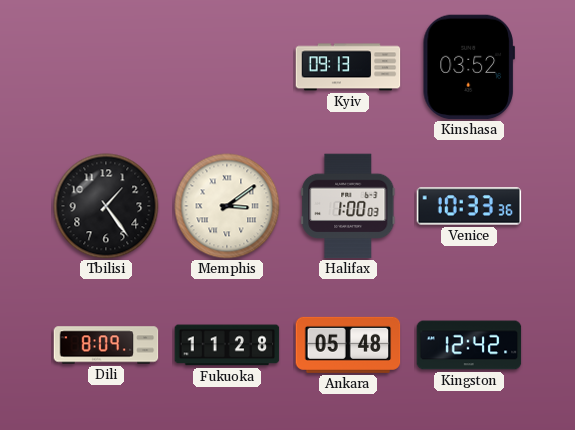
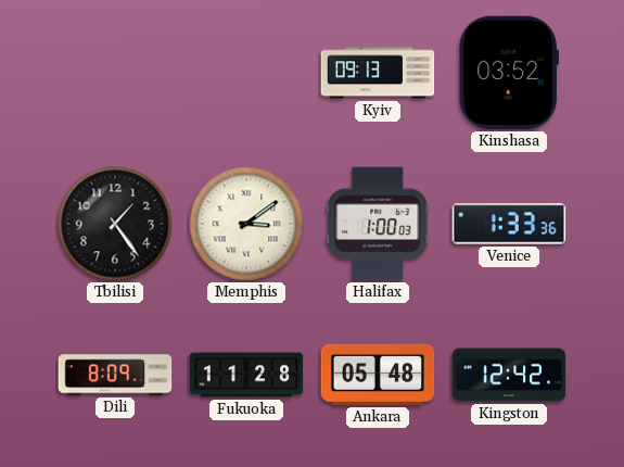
Venice: 10:33 -> 1:33
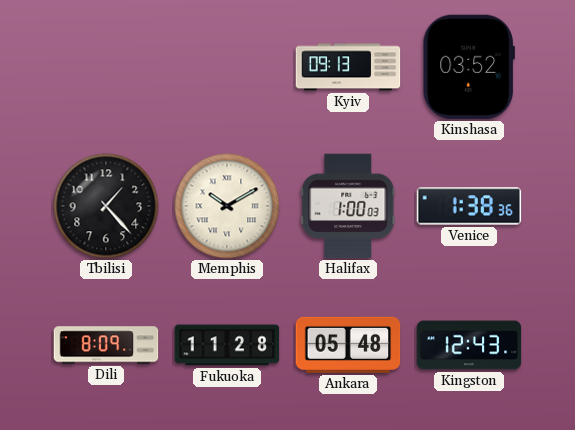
Tbilisi: 1:24 -> 1:23
Memphis: 3:09 -> 10:10
Venice: 1:33 -> 1:38
Kingston: 12:42 -> 12:43
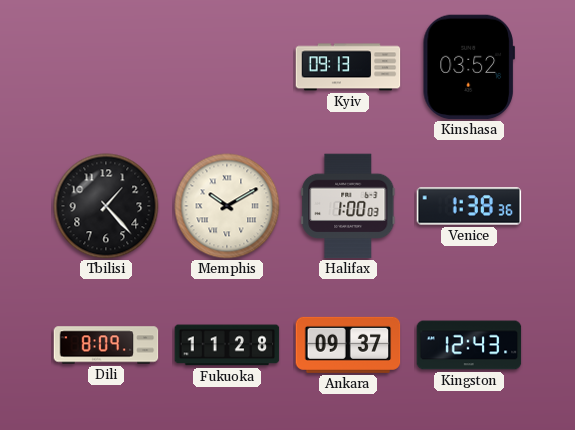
Ankara: 05:48 -> 09:37
